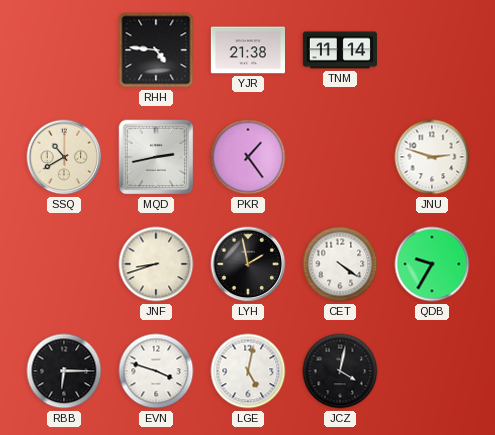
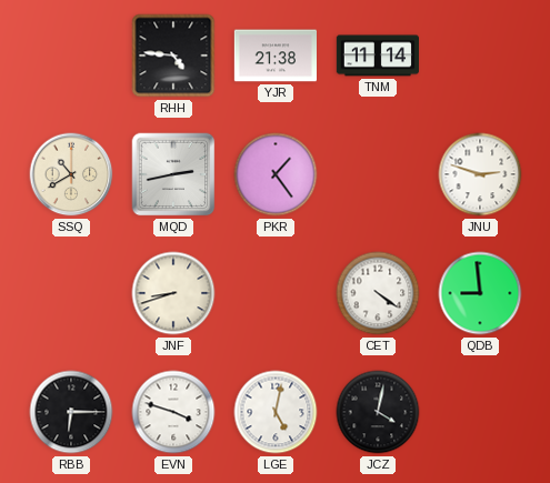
LYH: 1:58 -> none
QDB: 9:35 -> 8:59
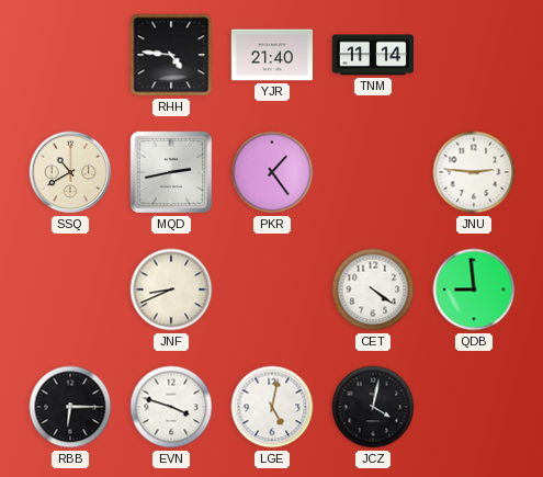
YJR: 21:38 -> 21:40
JNU: 2:48 -> 2:46
JNF: 8:42 -> 8:41
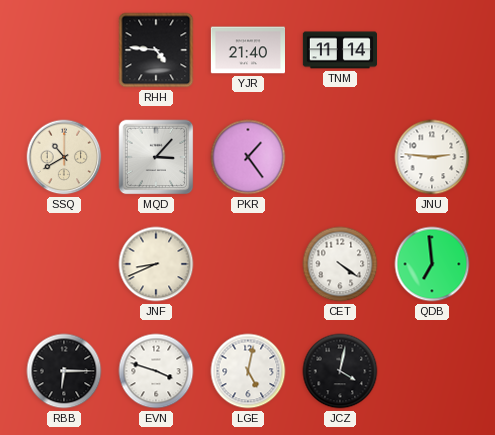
MQD: 2:43 -> 3:07
QDB: 8:59 -> 6:59
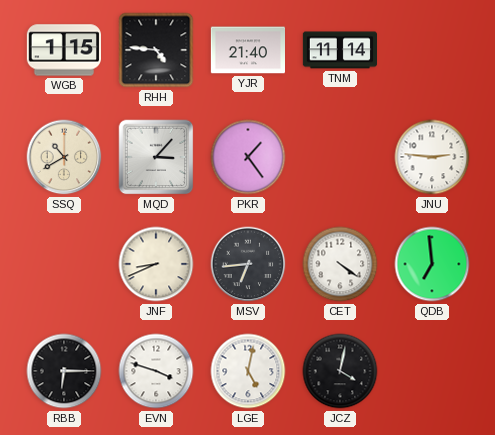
WGB: none -> 1:15
MSV: none -> 6:44
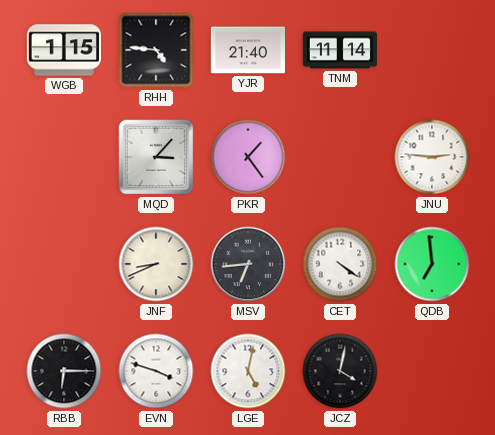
SSQ: 10:40 -> none
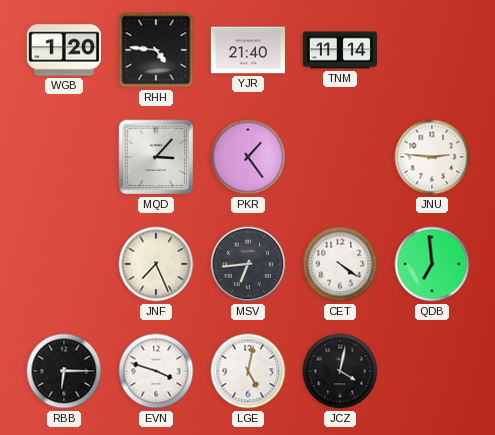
WGB: 1:15 -> 1:20
JNF: 8:41 -> 7:26
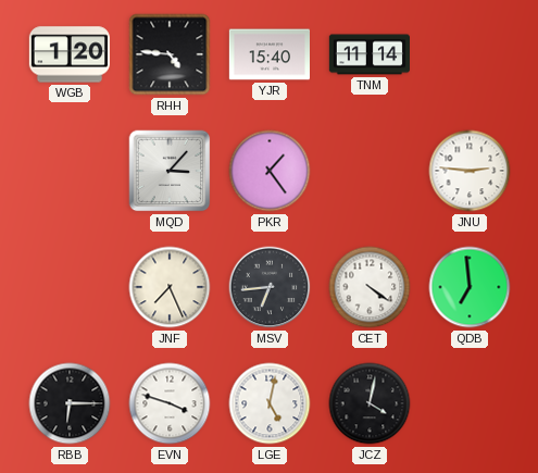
YJR: 21:40 -> 15:40
